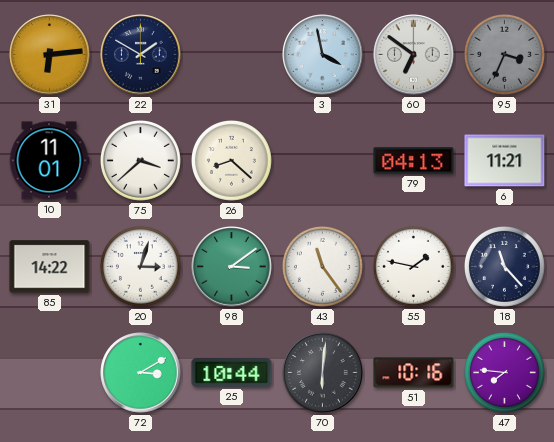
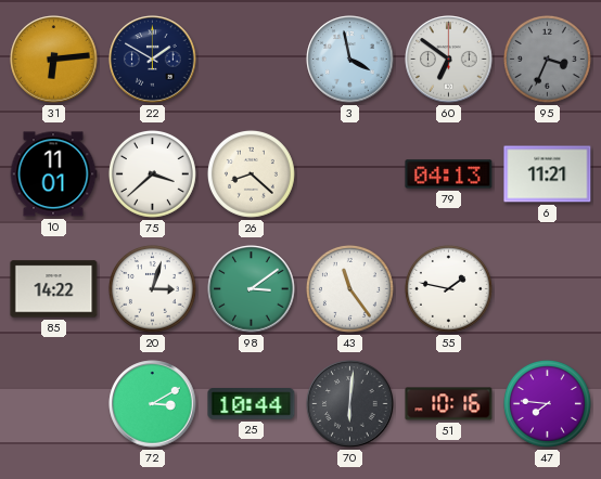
18: 11:23 -> none
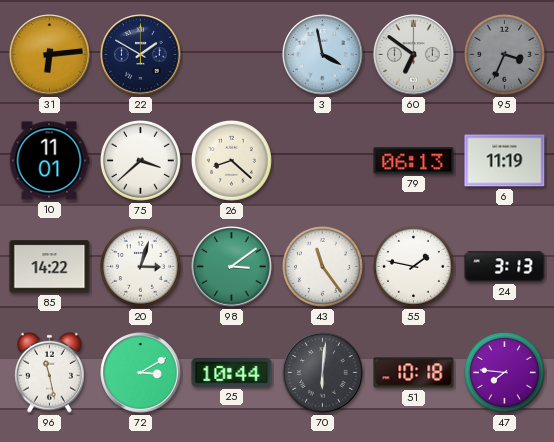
79: 04:13 -> 06:13
6: 11:21 -> 11:19
24: none -> 3:13
96: none -> 11:28
51: 10:16 -> 10:18
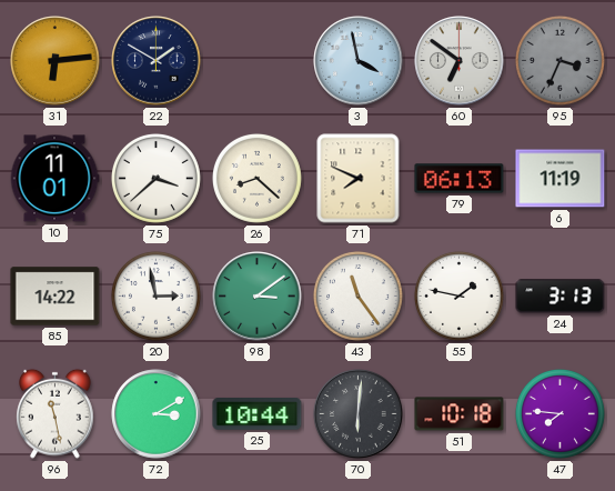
71: none -> 7:49
20: 3:03 -> 2:58
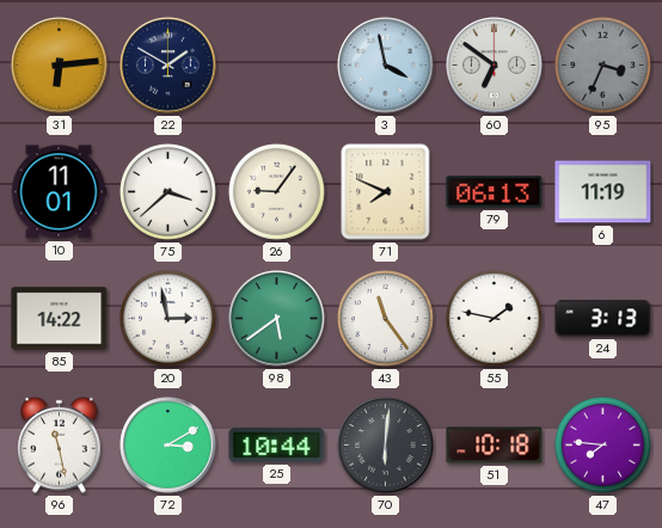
26: 8:22 -> 9:06
98: 3:09 -> 5:39
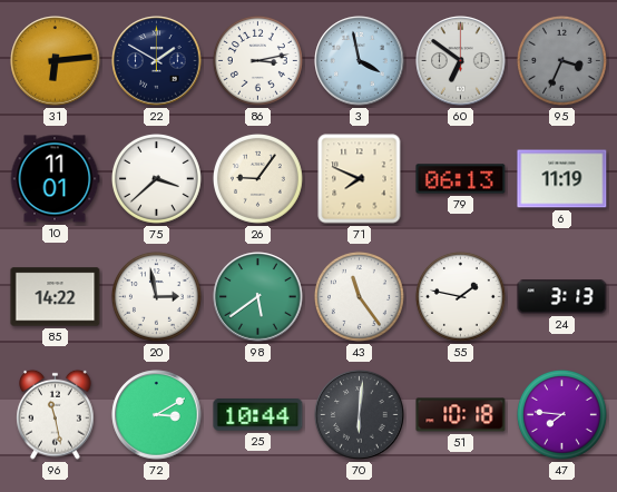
86: none -> 3:13
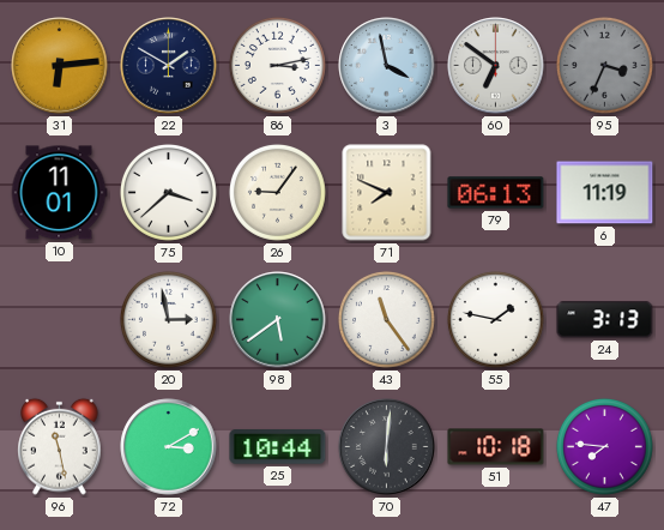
85: 14:22 -> none
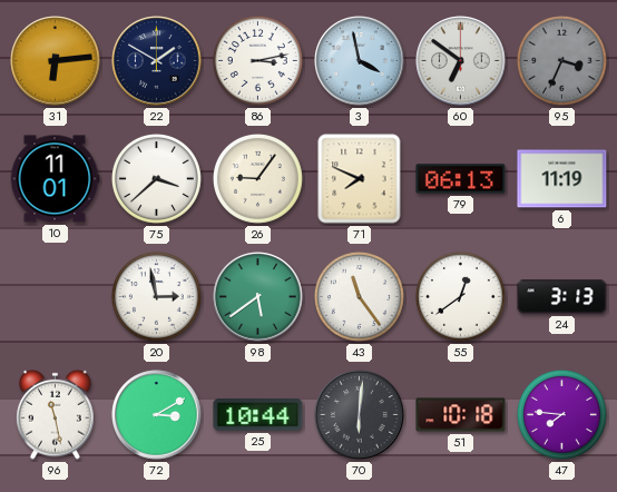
55: 1:47 -> 12:39
